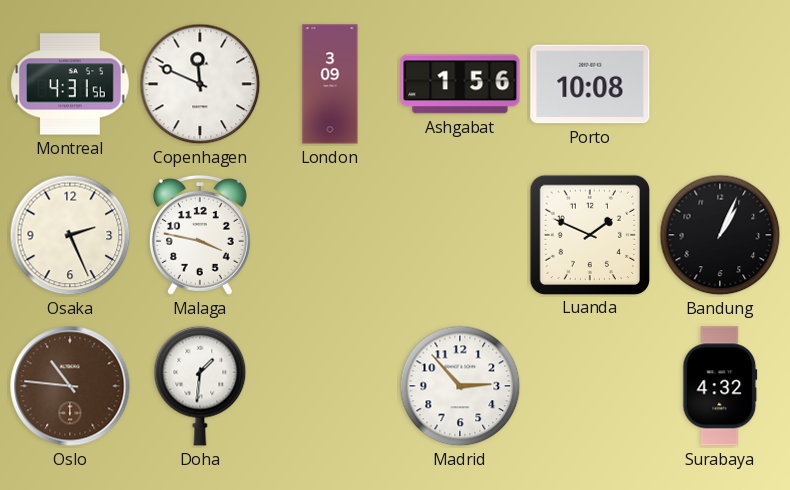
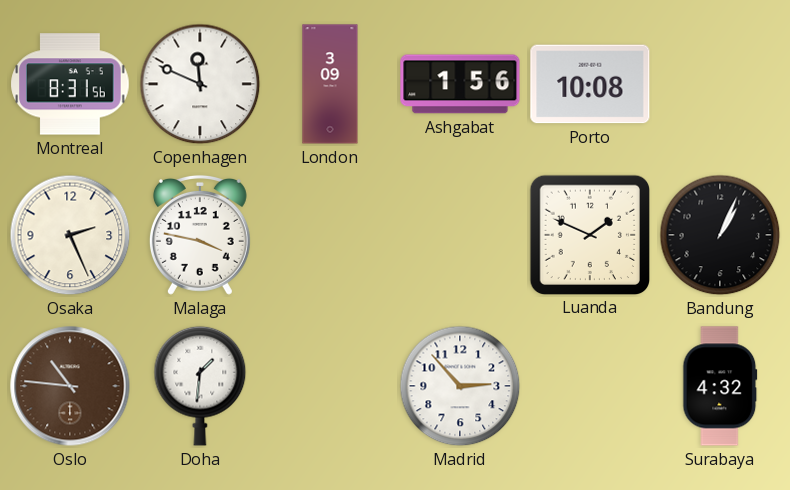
Montreal: 4:31 -> 8:31
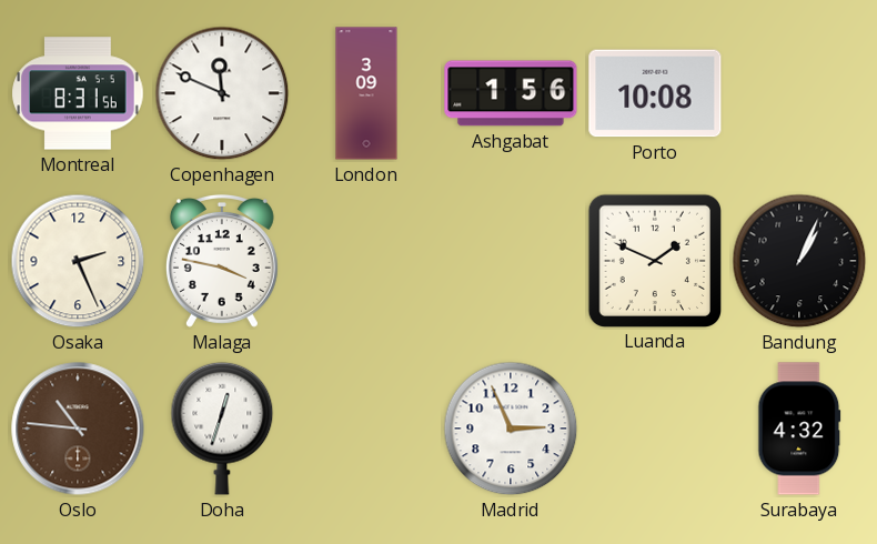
Doha: 1:31 -> 12:33
Madrid: 2:53 -> 2:56
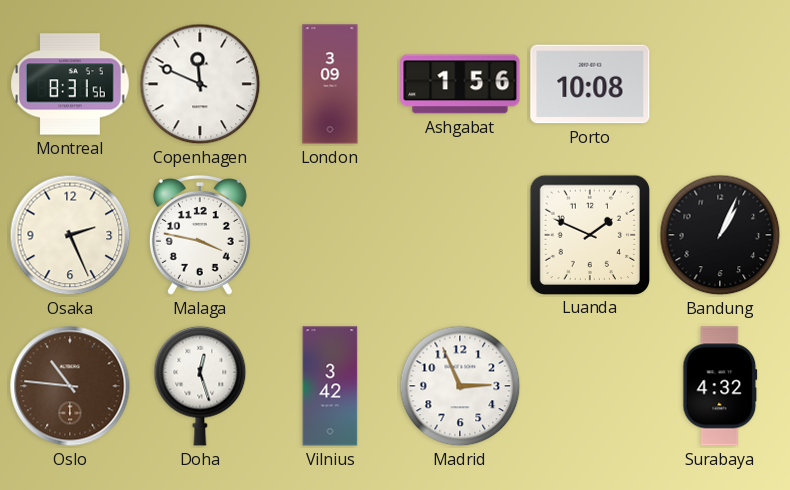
Doha: 12:33 -> 12:27
Vilnius: none -> 3:42
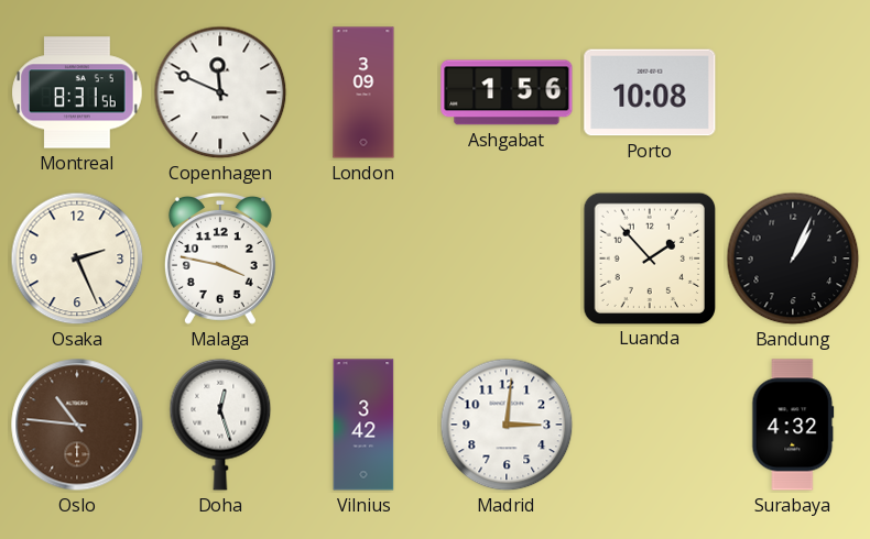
Luanda: 1:49 -> 1:53
Madrid: 2:56 -> 3:01
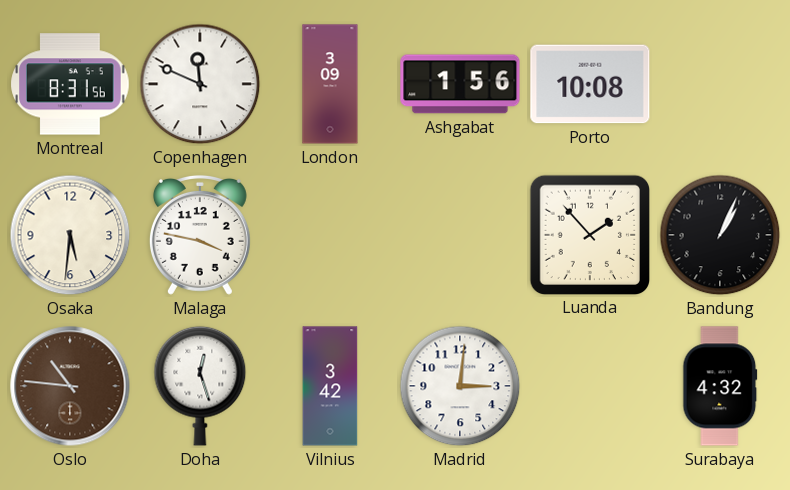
Osaka: 2:26 -> 5:31
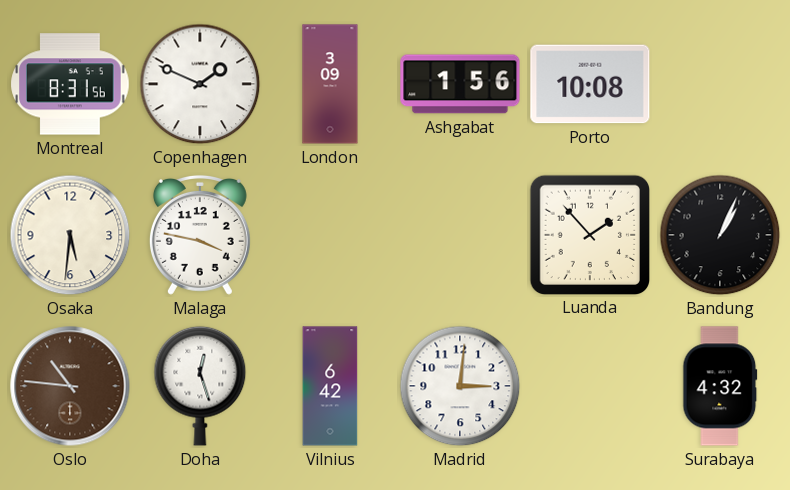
Copenhagen: 11:49 -> 1:49
Vilnius: 3:42 -> 6:42
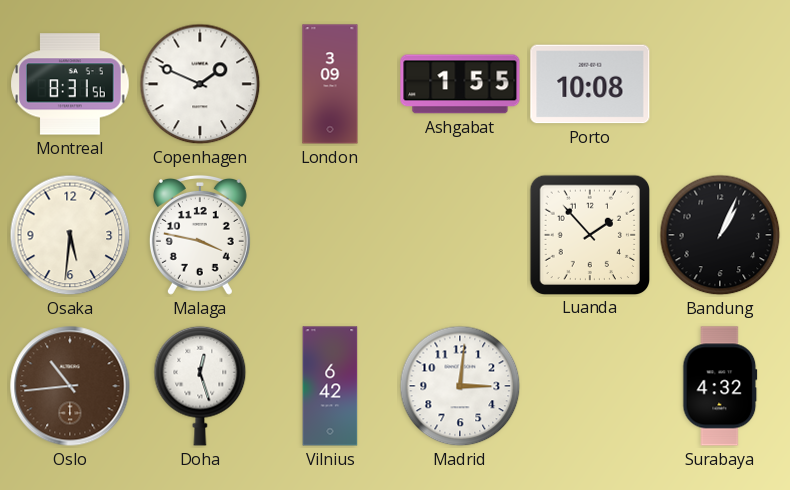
Ashgabat: 1:56 -> 1:55
Oslo: 10:46 -> 10:44
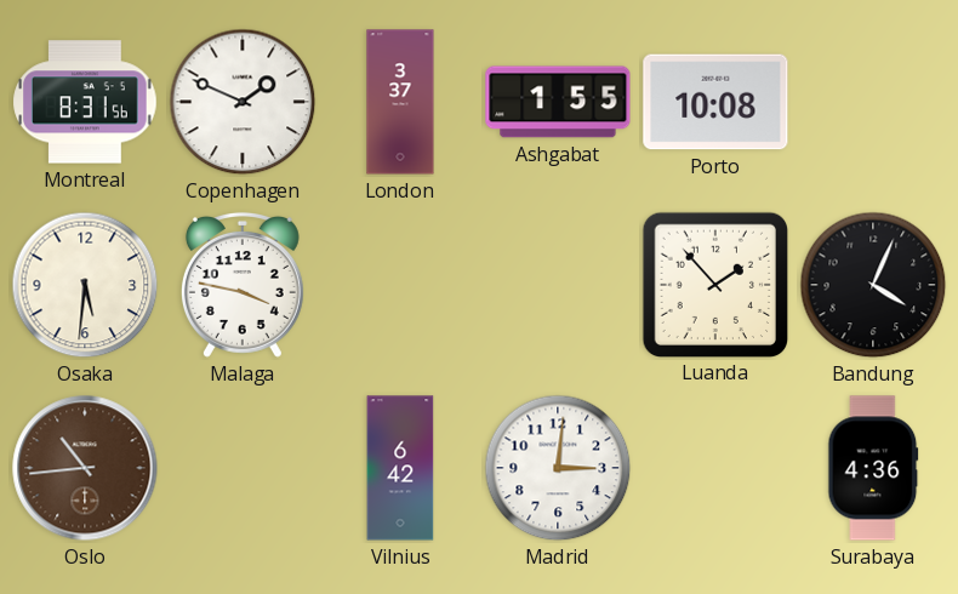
London: 3:09 -> 3:37
Bandung: 1:04 -> 4:04
Doha: 12:27 -> none
Surabaya: 4:32 -> 4:36
